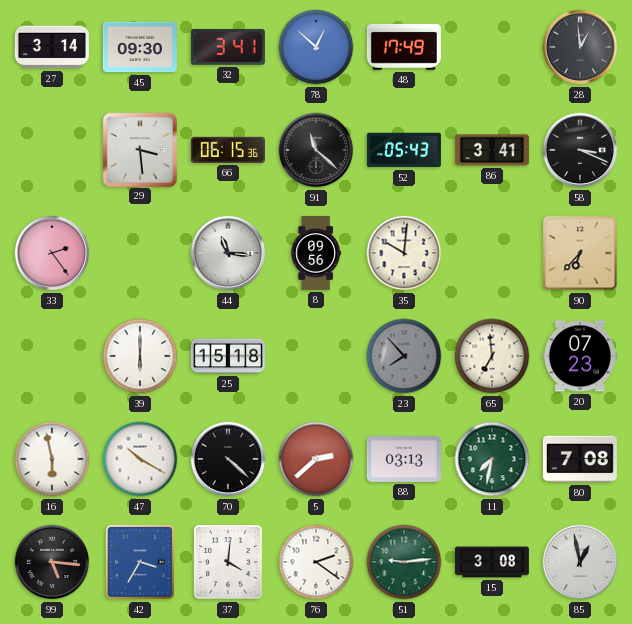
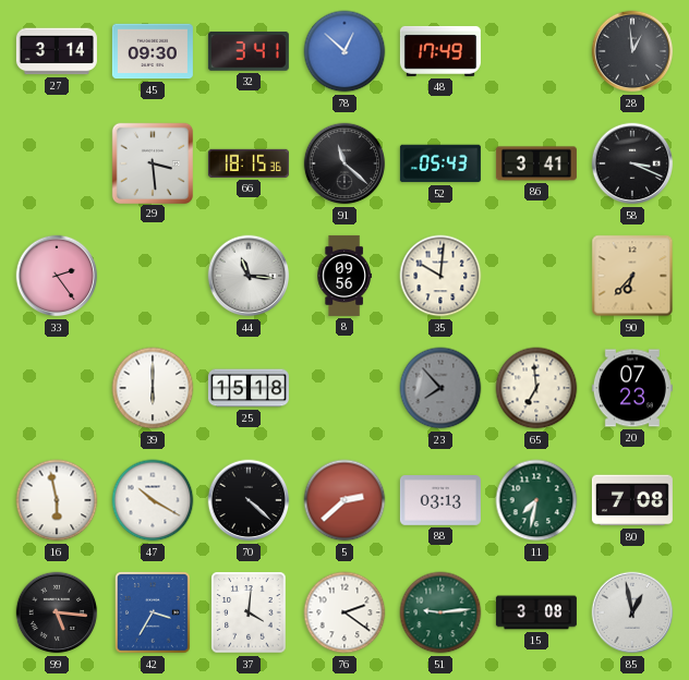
66: 06:15 -> 18:15
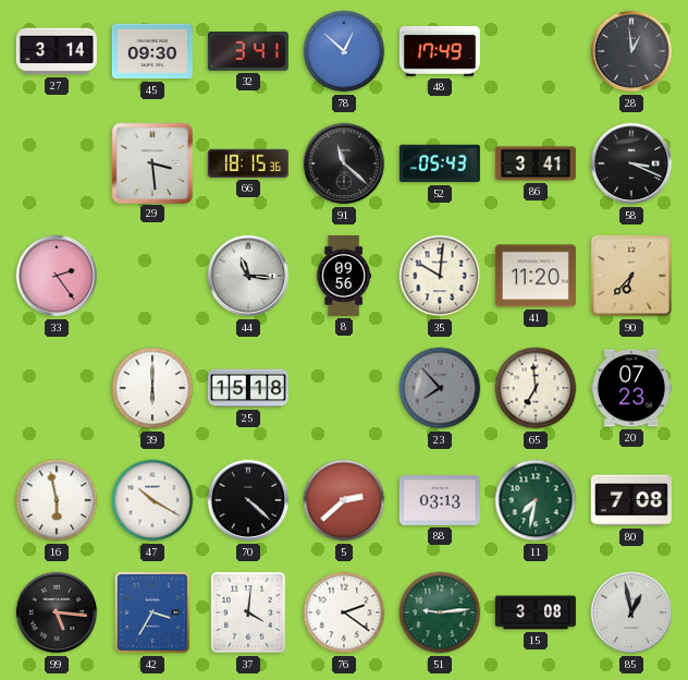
41: none -> 11:20
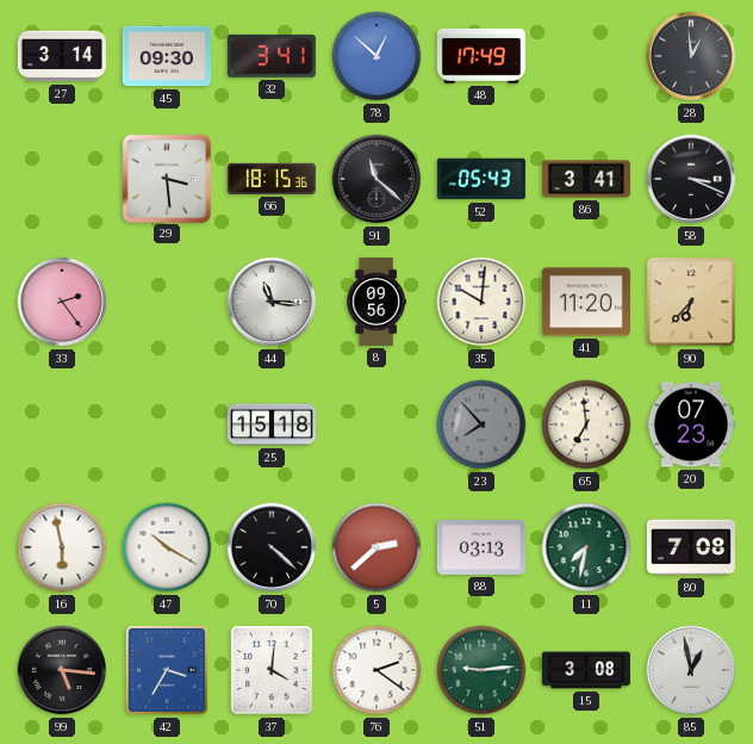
39: 6:00 -> none
